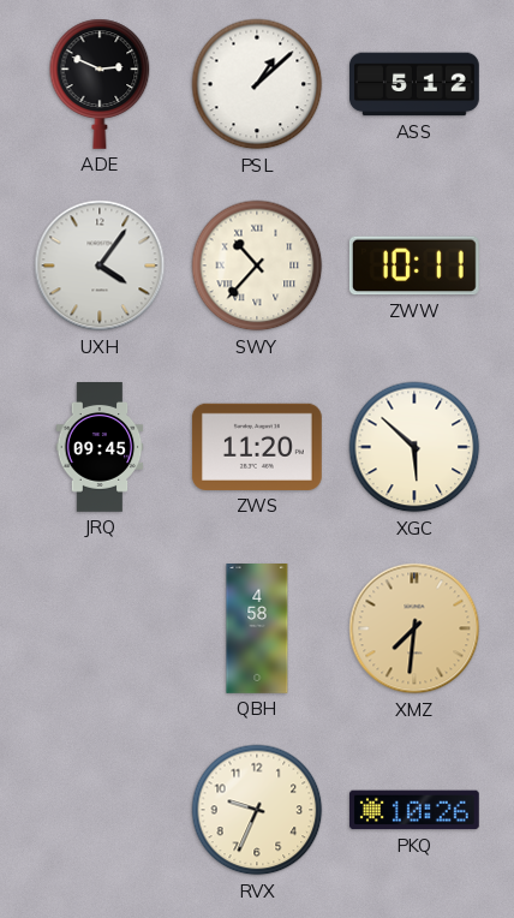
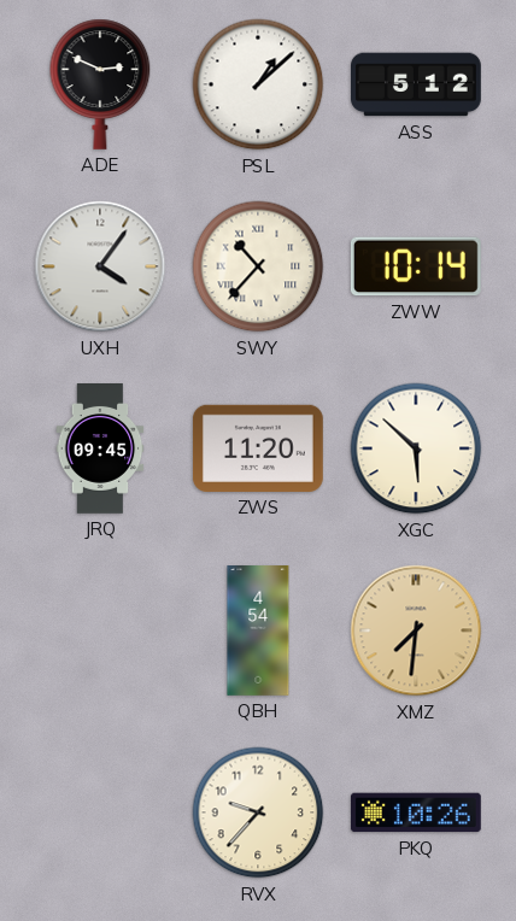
ZWW: 10:11 -> 10:14
QBH: 4:58 -> 4:54
RVX: 9:34 -> 9:37
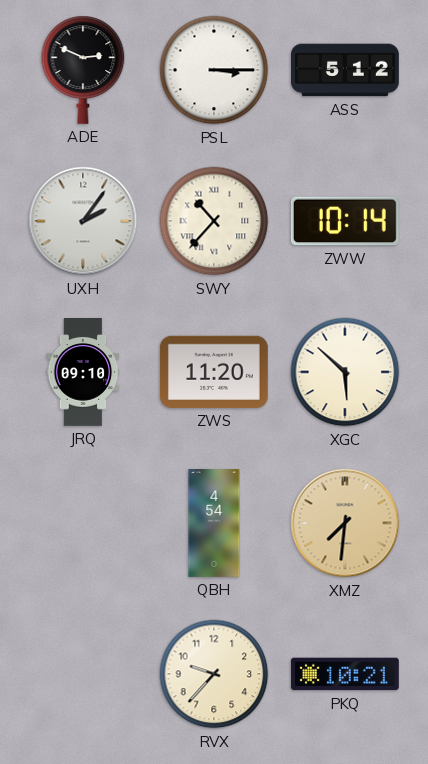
PSL: 1:08 -> 3:15
UXH: 4:06 -> 2:06
JRQ: 09:45 -> 09:10
PKQ: 10:26 -> 10:21
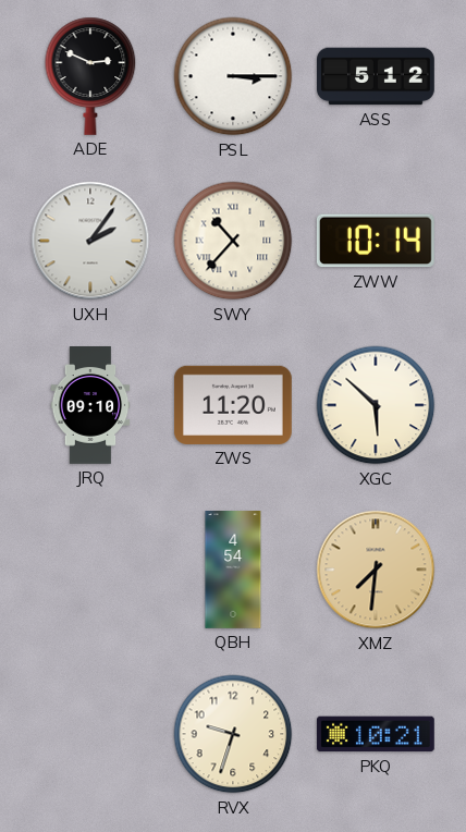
RVX: 9:37 -> 9:33
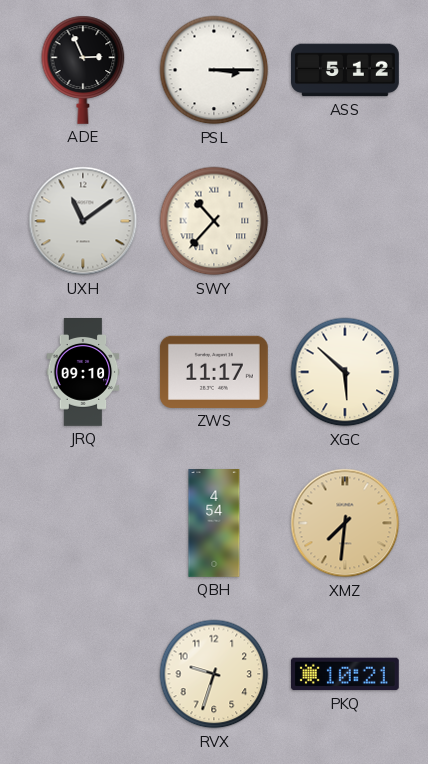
ADE: 2:49 -> 2:56
UXH: 2:06 -> 11:09
ZWW: 10:14 -> none
ZWS: 11:20 -> 11:17
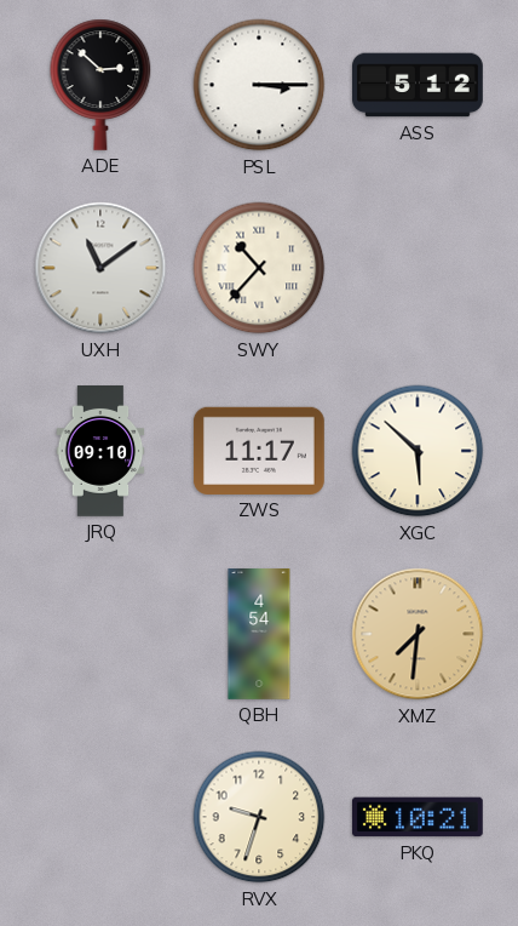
ADE: 2:56 -> 2:52
